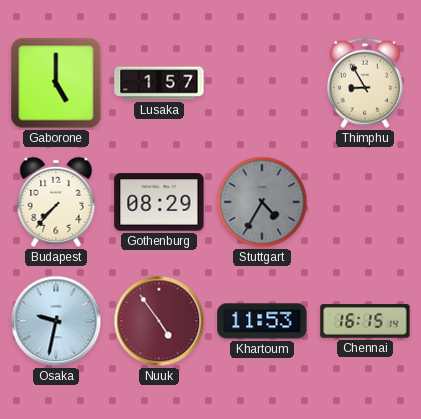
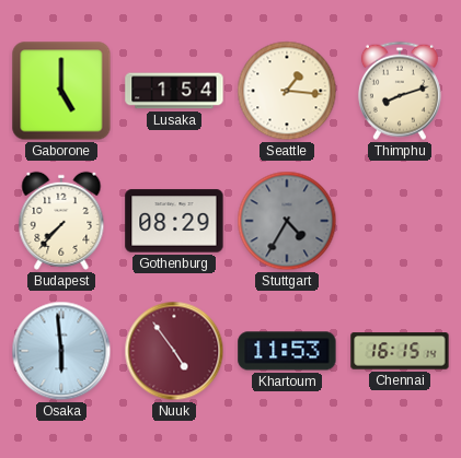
Lusaka: 1:57 -> 1:54
Seattle: none -> 1:16
Thimphu: 8:55 -> 8:12
Osaka: 9:32 -> 5:59
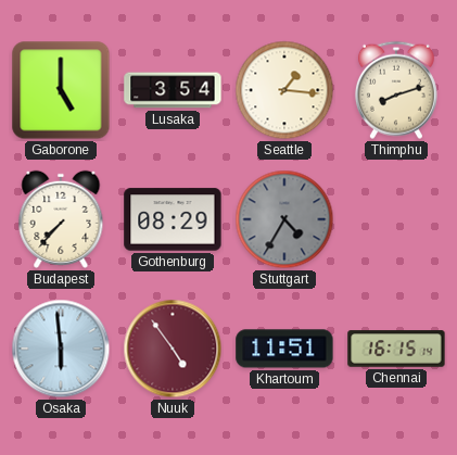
Lusaka: 1:54 -> 3:54
Khartoum: 11:53 -> 11:51
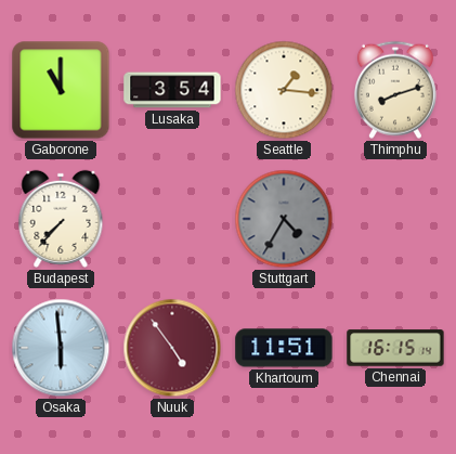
Gaborone: 5:00 -> 11:00
Gothenburg: 08:29 -> none
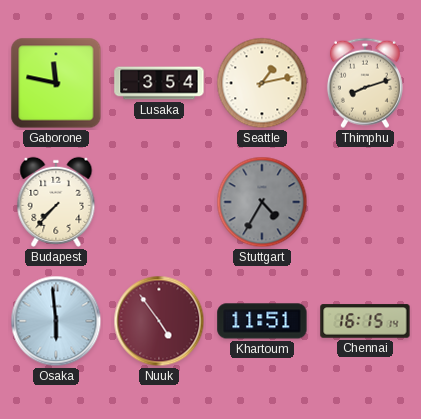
Gaborone: 11:00 -> 11:47
Seattle: 1:16 -> 1:13
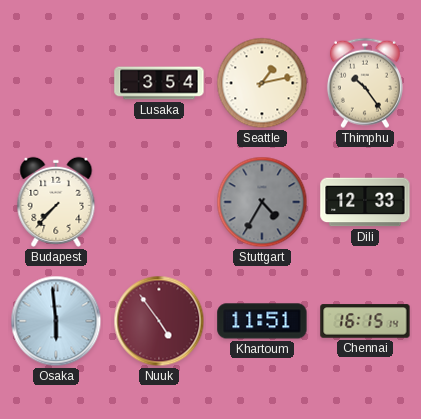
Gaborone: 11:47 -> none
Thimphu: 8:12 -> 10:24
Dili: none -> 12:33
